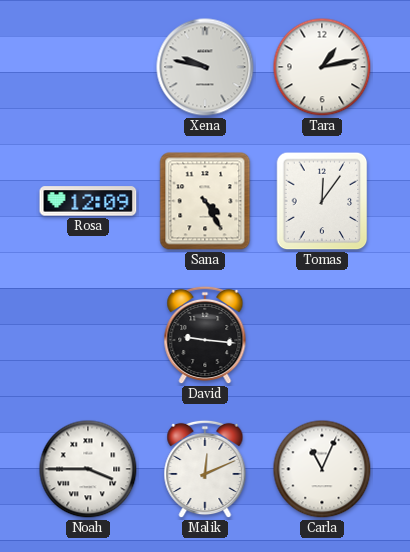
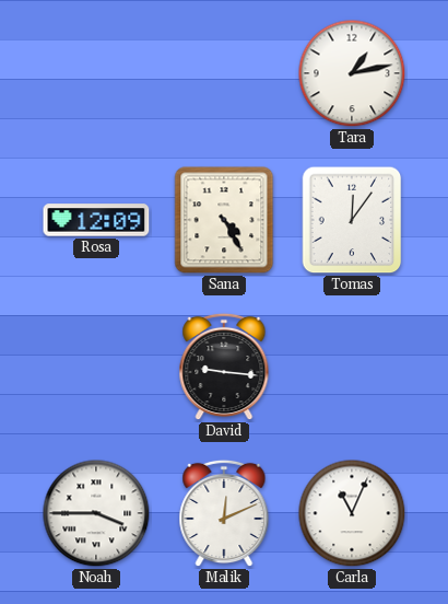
Xena: 9:47 -> none
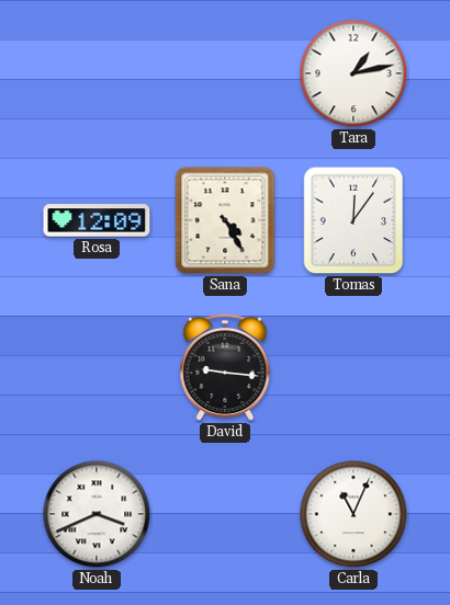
Noah: 3:45 -> 3:41
Malik: 12:11 -> none
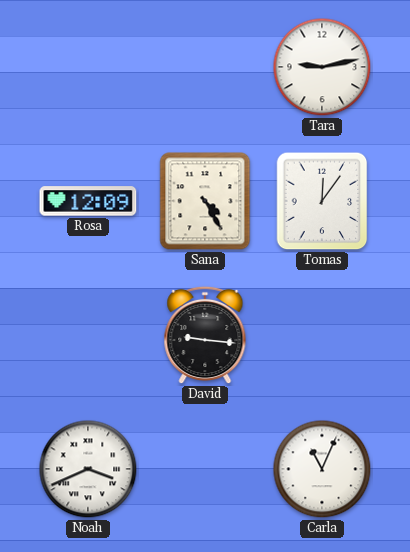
Tara: 1:13 -> 9:13
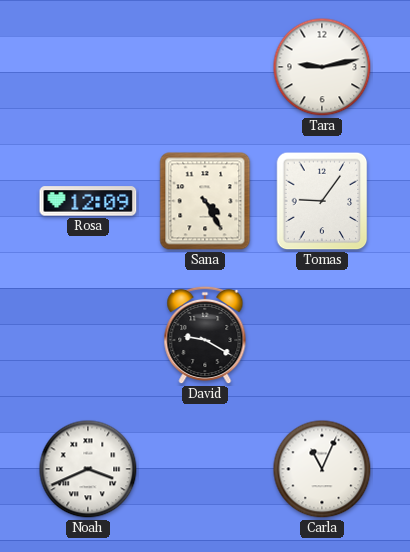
Tomas: 12:06 -> 9:06
David: 9:16 -> 9:20
